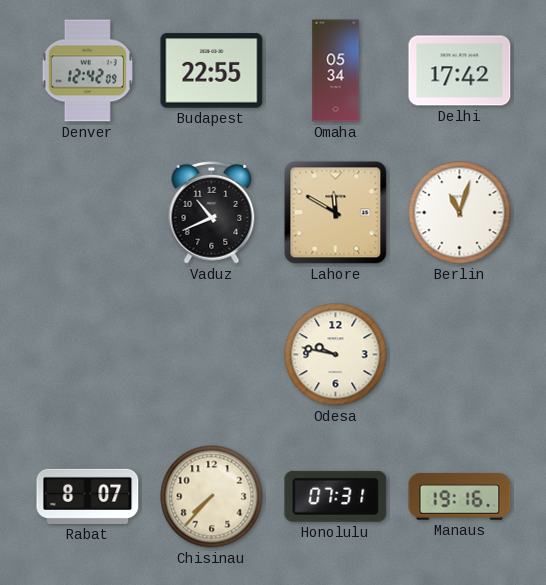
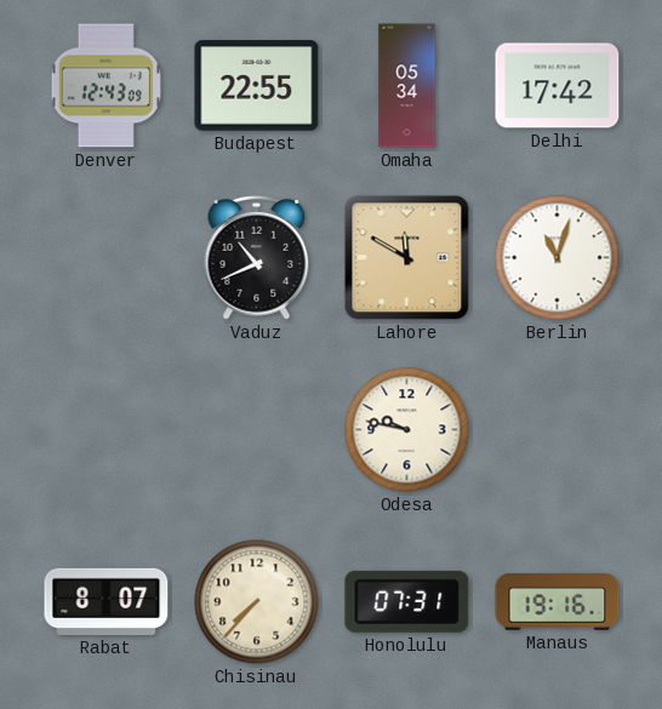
Denver: 12:42 -> 12:43
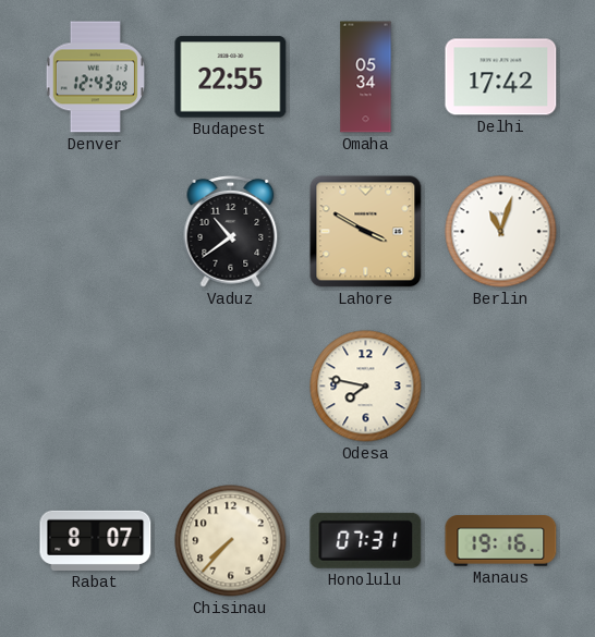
Vaduz: 10:41 -> 10:39
Lahore: 11:50 -> 3:50
Odesa: 9:47 -> 7:47
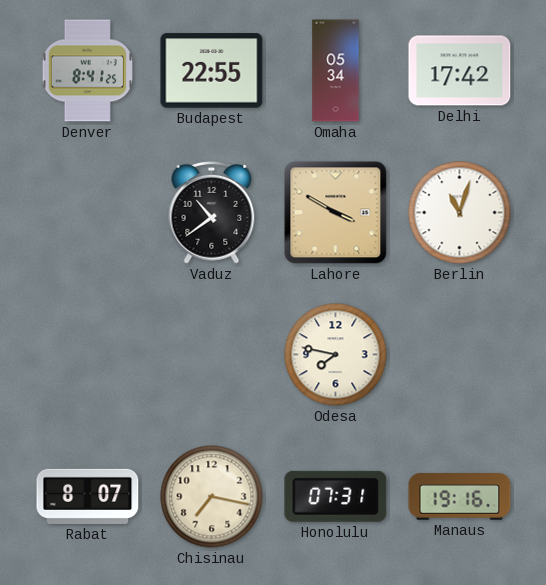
Denver: 12:43 -> 8:41
Chisinau: 7:37 -> 7:17
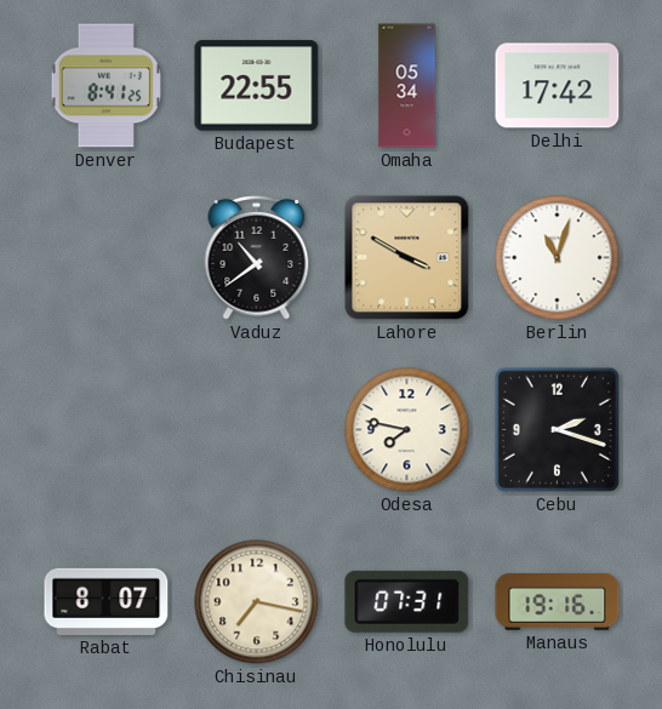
Cebu: none -> 2:18
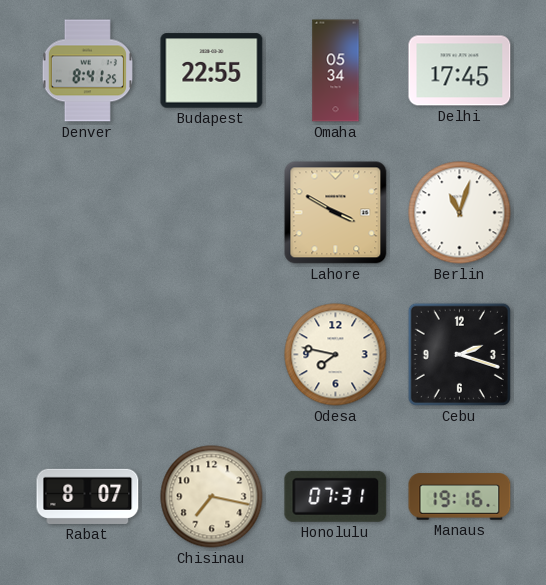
Delhi: 17:42 -> 17:45
Vaduz: 10:39 -> none
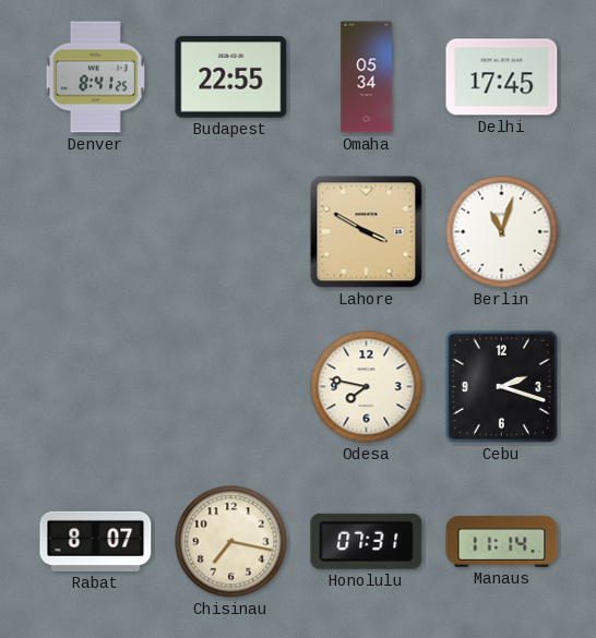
Manaus: 19:16 -> 11:14
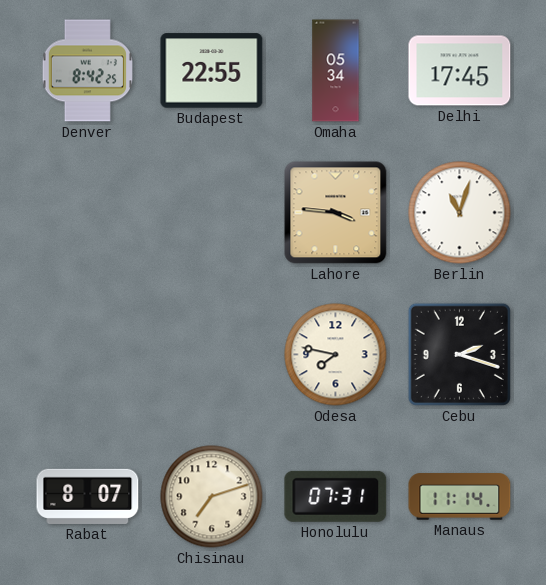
Denver: 8:41 -> 8:42
Lahore: 3:50 -> 3:46
Chisinau: 7:17 -> 7:12
